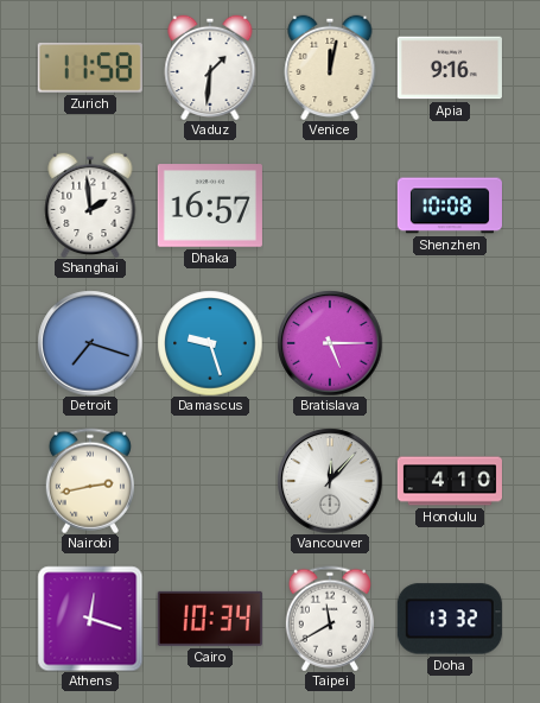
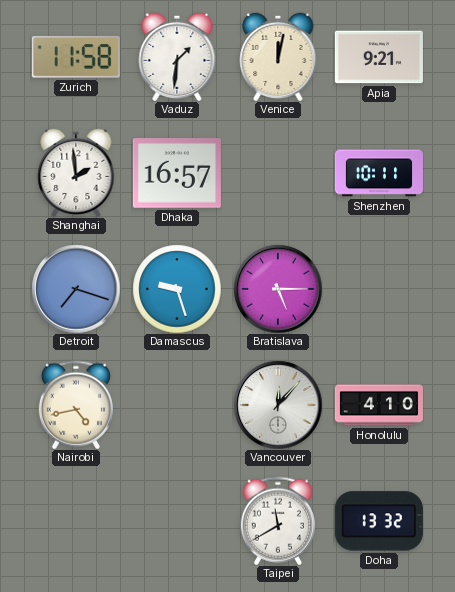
Apia: 9:16 -> 9:21
Shenzhen: 10:08 -> 10:11
Nairobi: 2:43 -> 4:43
Athens: 12:18 -> none
Cairo: 10:34 -> none
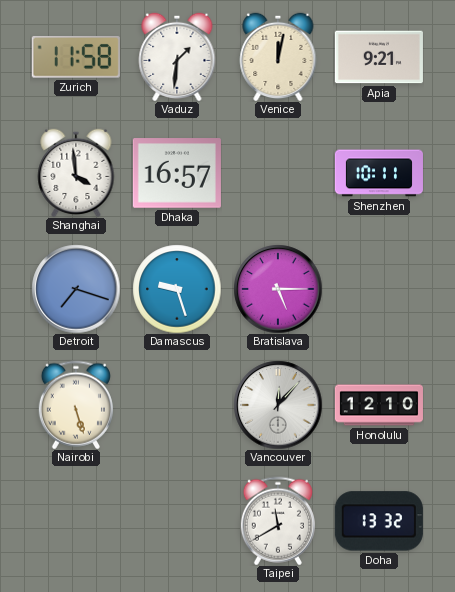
Shanghai: 1:59 -> 3:59
Nairobi: 4:43 -> 5:27
Honolulu: 4:10 -> 12:10
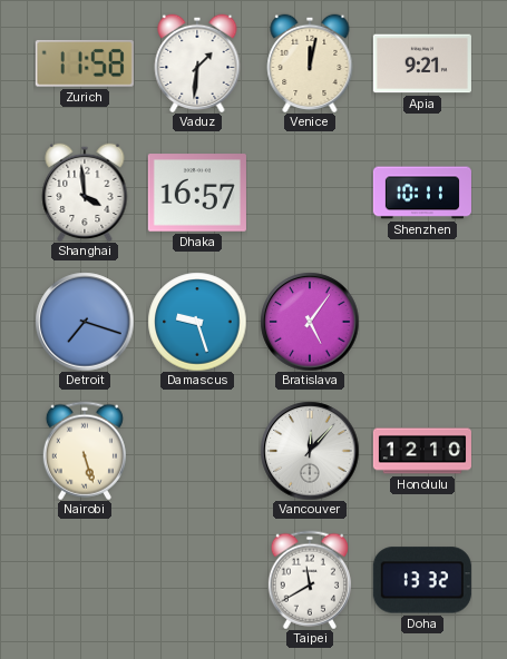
Bratislava: 5:15 -> 5:06
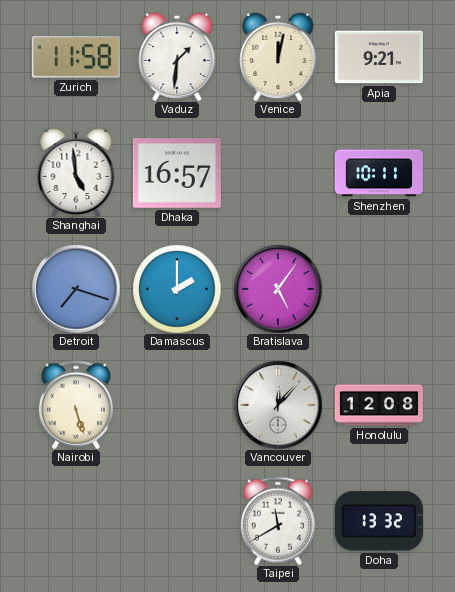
Shanghai: 3:59 -> 4:59
Damascus: 9:27 -> 2:00
Honolulu: 12:10 -> 12:08
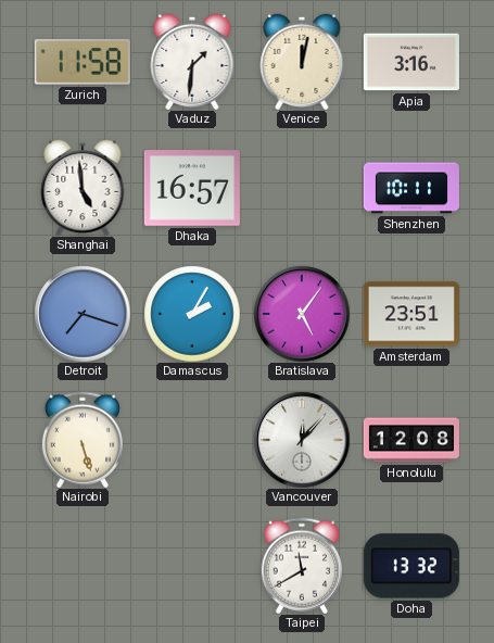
Apia: 9:21 -> 3:16
Damascus: 2:00 -> 2:05
Amsterdam: none -> 23:51
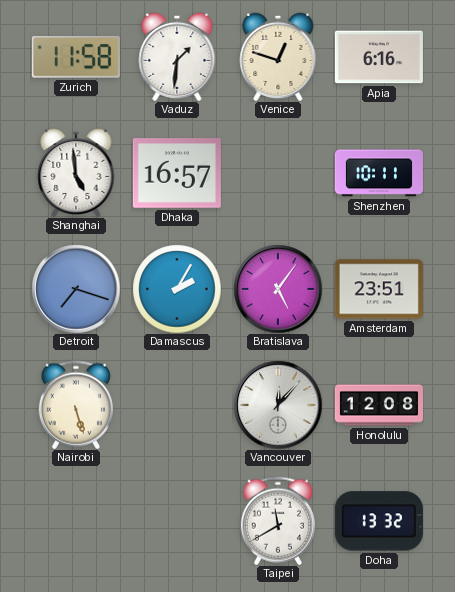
Venice: 12:02 -> 12:48
Apia: 3:16 -> 6:16
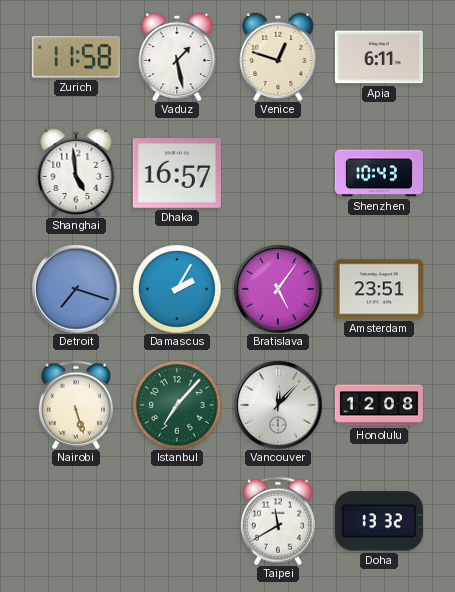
Vaduz: 1:31 -> 1:28
Apia: 6:16 -> 6:11
Shenzhen: 10:11 -> 10:43
Istanbul: none -> 7:07
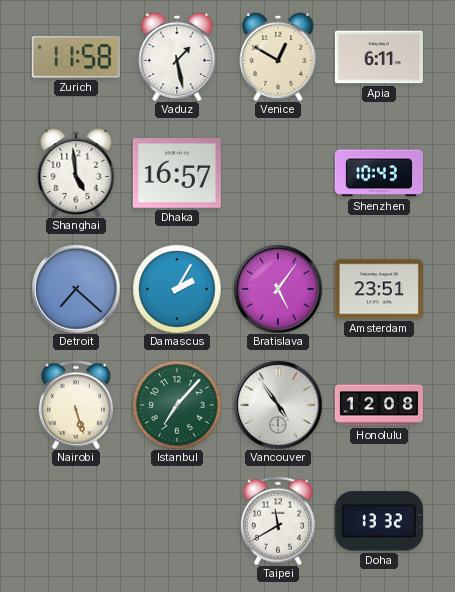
Venice: 12:48 -> 12:50
Detroit: 7:18 -> 7:22
Vancouver: 12:07 -> 4:54
